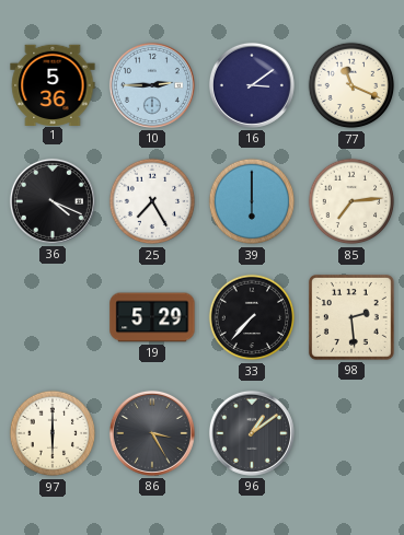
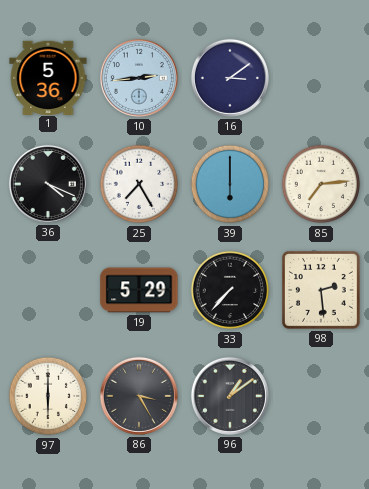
10: 2:45 -> 2:44
77: 11:19 -> none
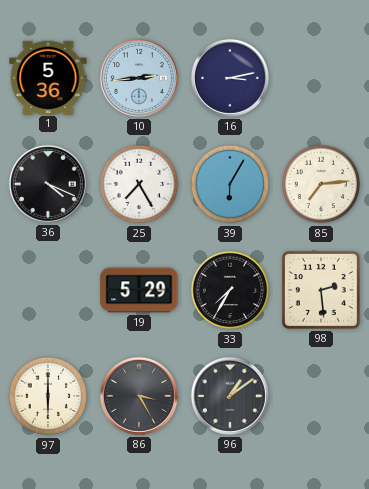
16: 3:09 -> 3:13
39: 6:00 -> 6:05
33: 7:37 -> 7:35
